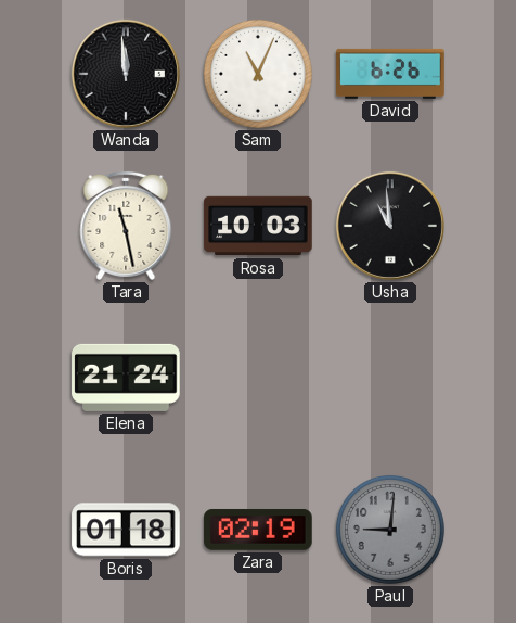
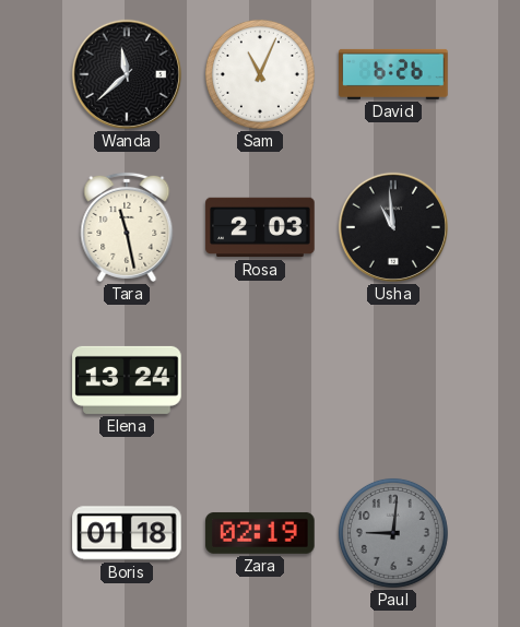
Wanda: 11:59 -> 11:38
Rosa: 10:03 -> 2:03
Elena: 21:24 -> 13:24
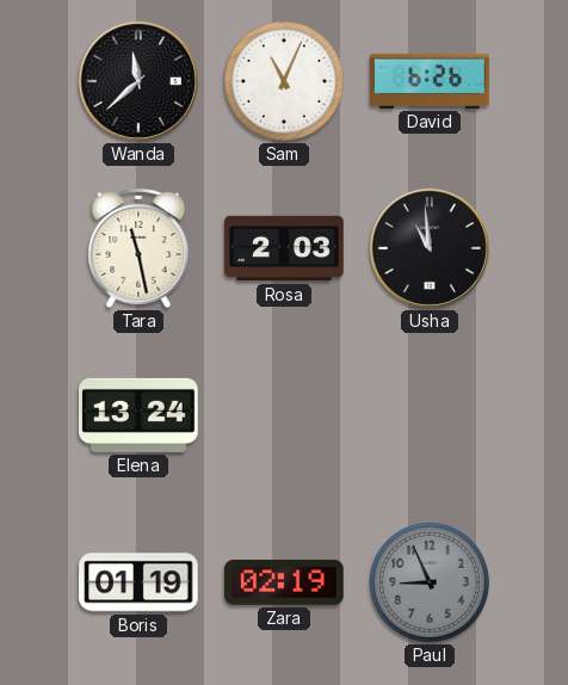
Boris: 01:18 -> 01:19
Paul: 9:01 -> 8:56
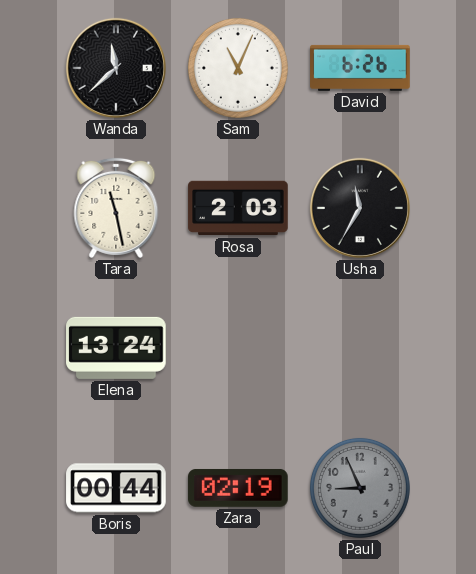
Usha: 10:59 -> 11:35
Boris: 01:19 -> 00:44
